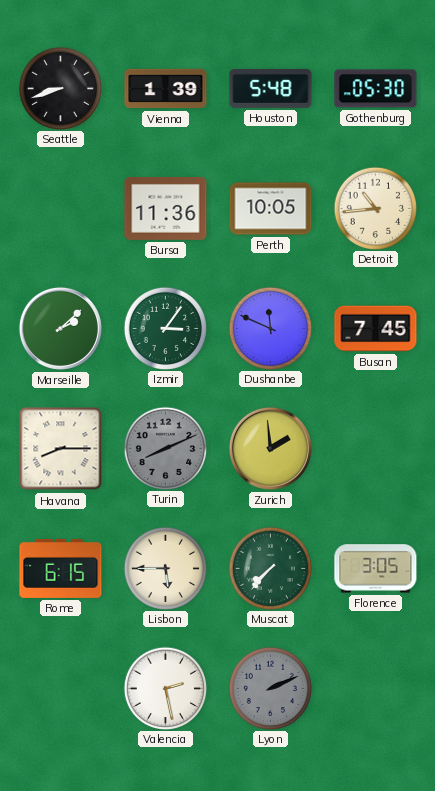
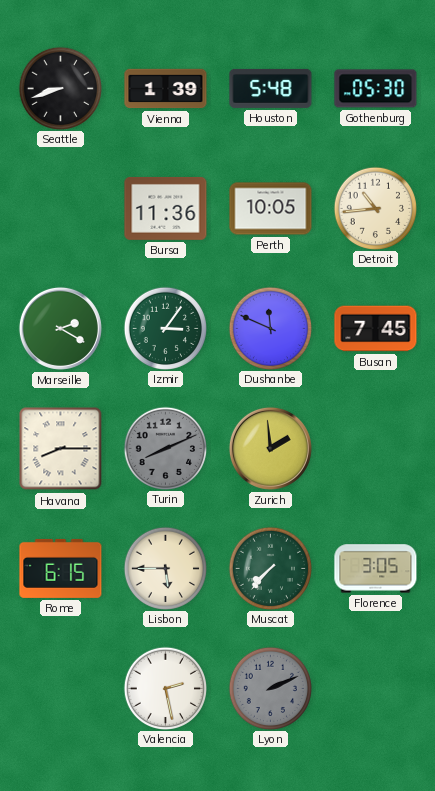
Marseille: 2:08 -> 2:20
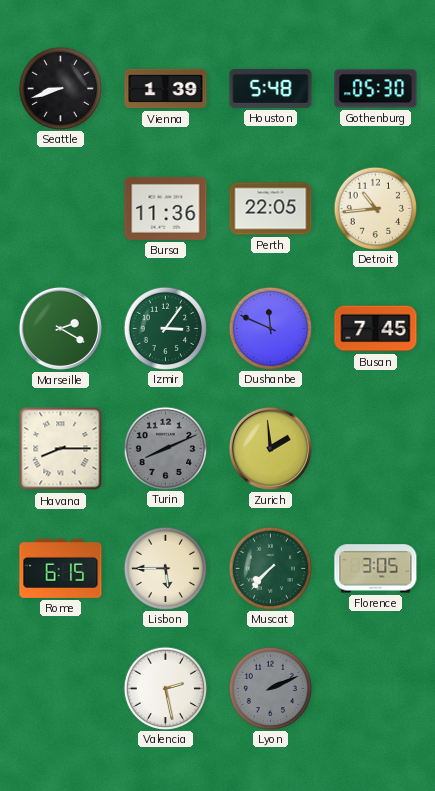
Perth: 10:05 -> 22:05
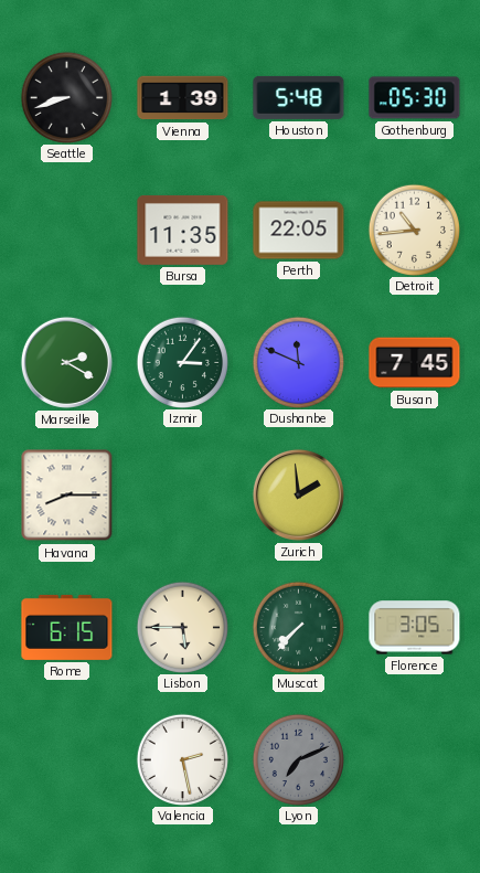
Bursa: 11:36 -> 11:35
Turin: 8:11 -> none
Lyon: 2:11 -> 7:11
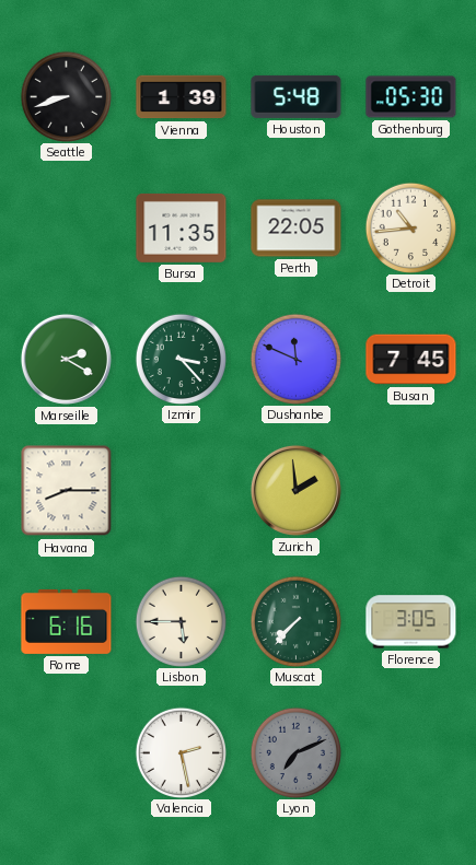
Izmir: 3:06 -> 3:23
Rome: 6:15 -> 6:16
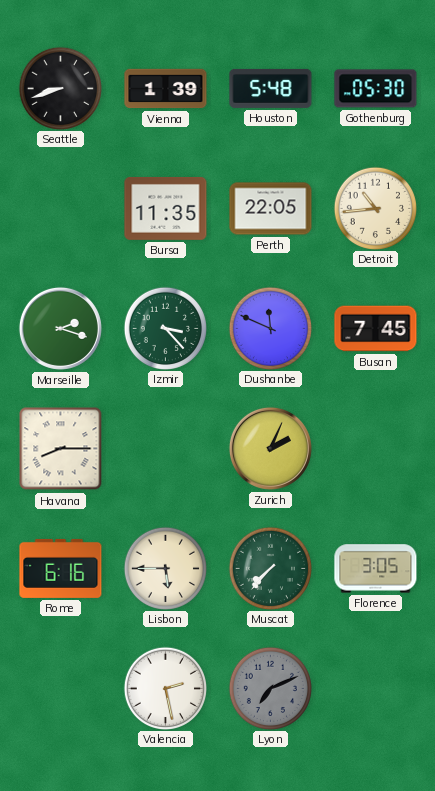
Marseille: 2:20 -> 2:18
Zurich: 1:59 -> 2:04
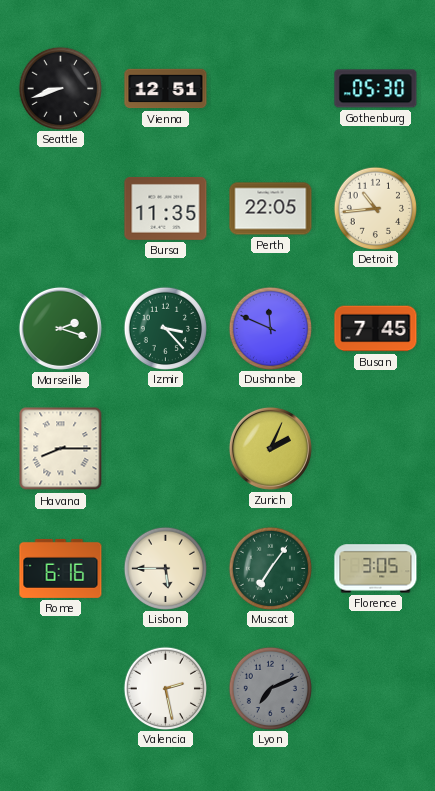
Vienna: 1:39 -> 12:51
Houston: 5:48 -> none
Muscat: 7:37 -> 7:06
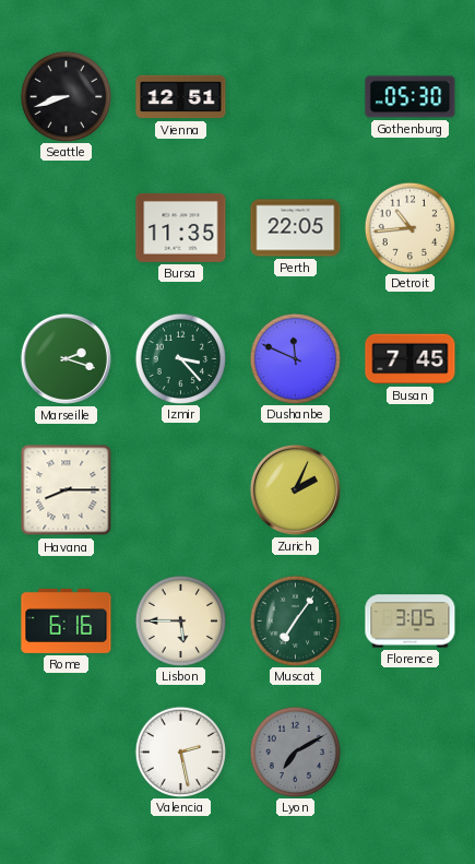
Lyon: 7:11 -> 7:10
